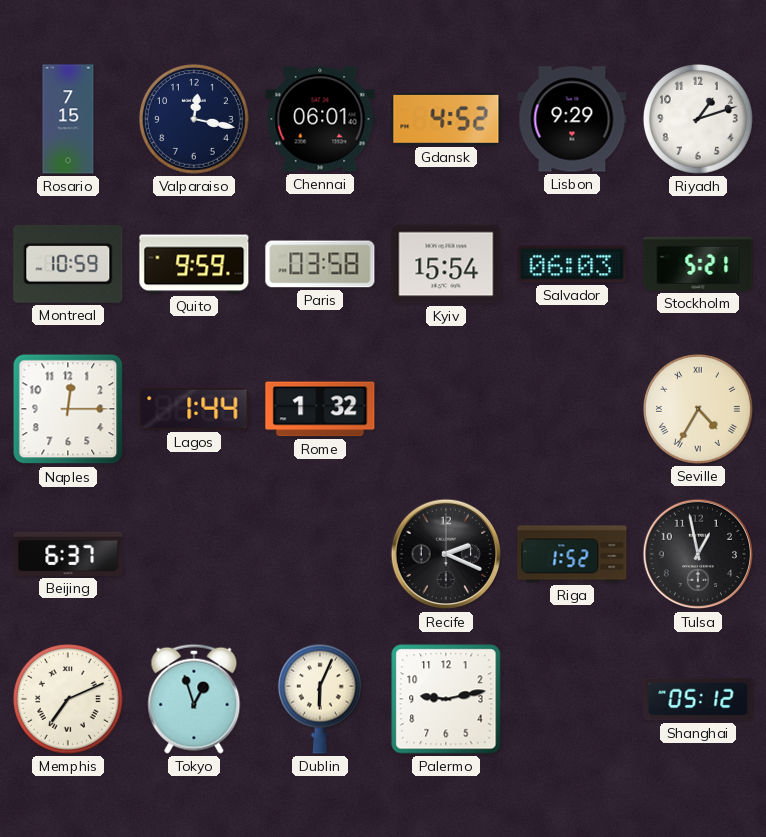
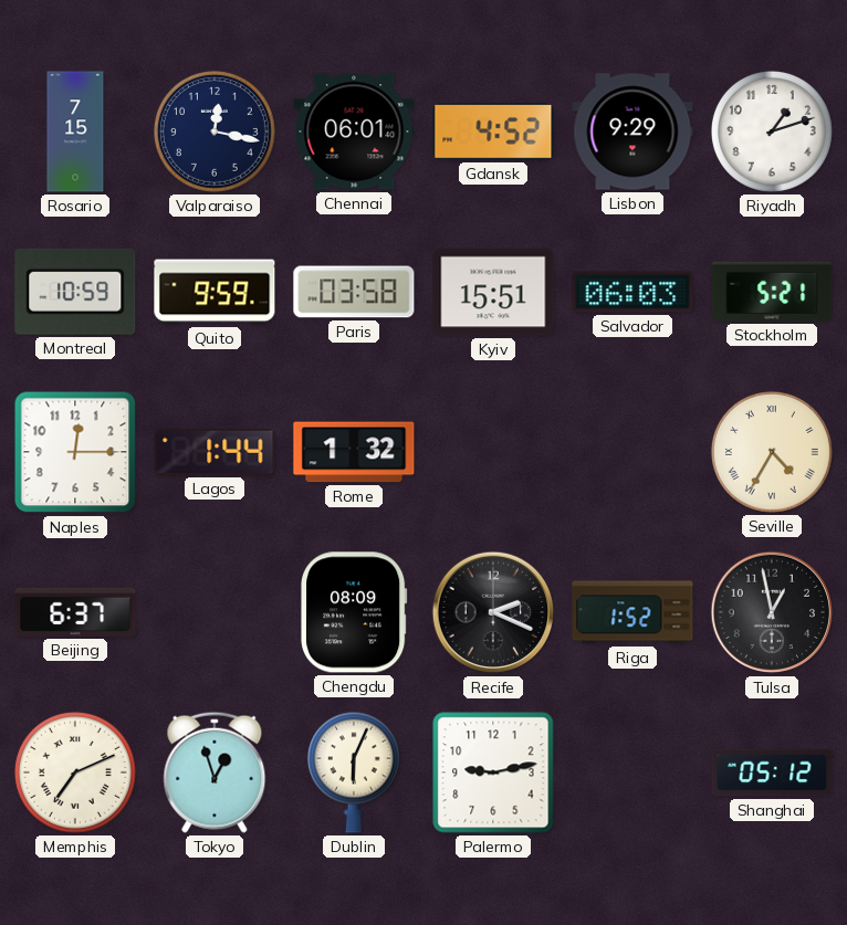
Kyiv: 15:54 -> 15:51
Chengdu: none -> 08:09
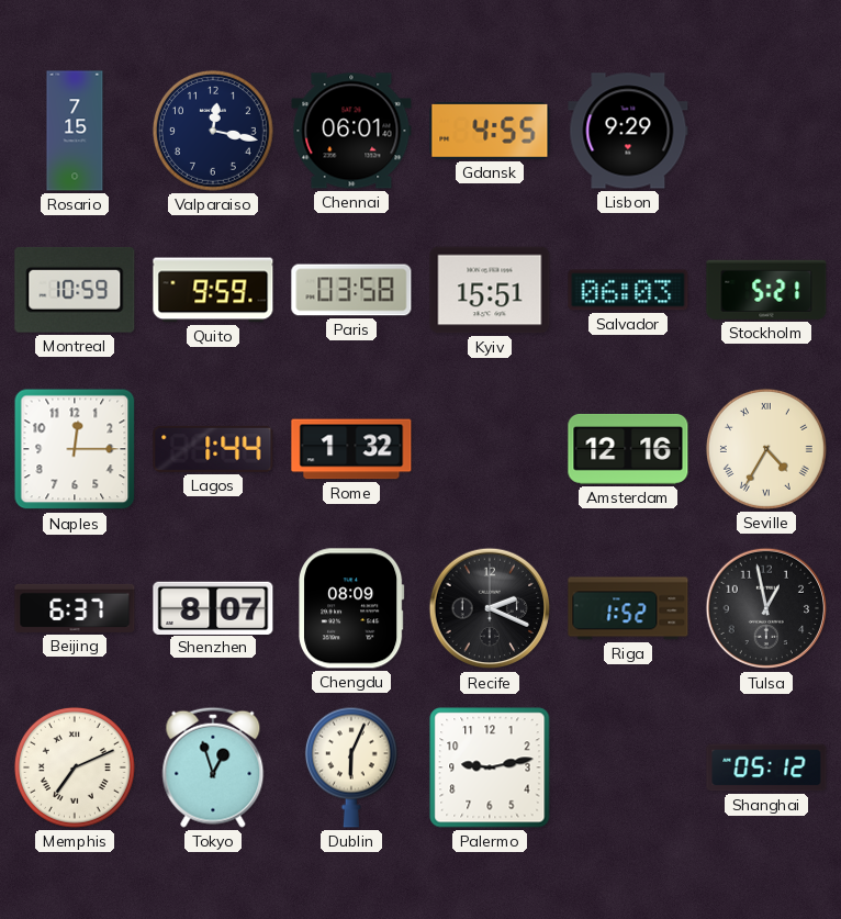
Gdansk: 4:52 -> 4:55
Riyadh: 1:12 -> none
Amsterdam: none -> 12:16
Shenzhen: none -> 8:07
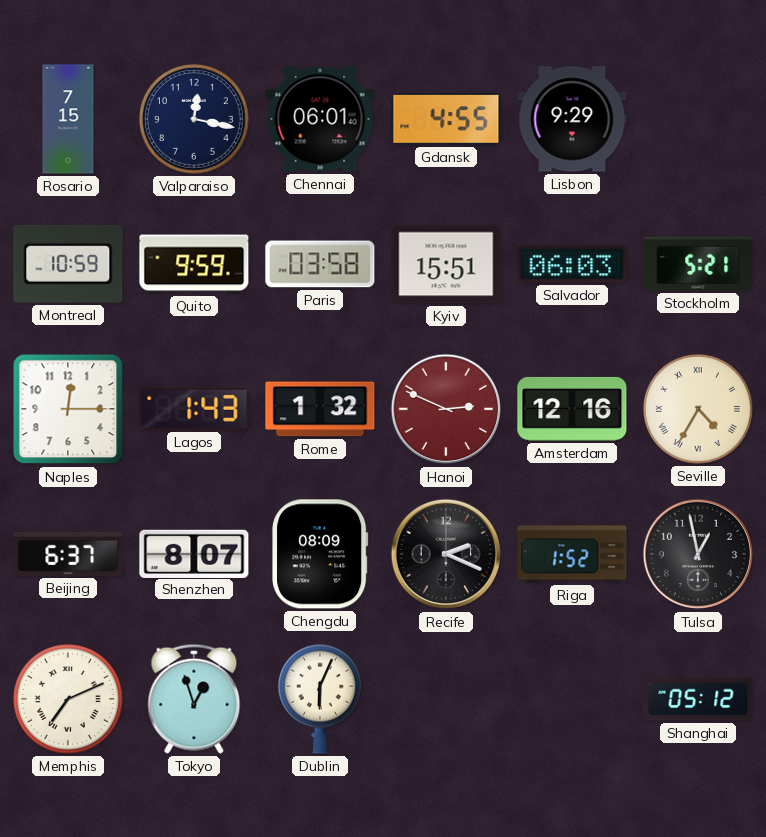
Lagos: 1:44 -> 1:43
Hanoi: none -> 2:49
Palermo: 9:13 -> none
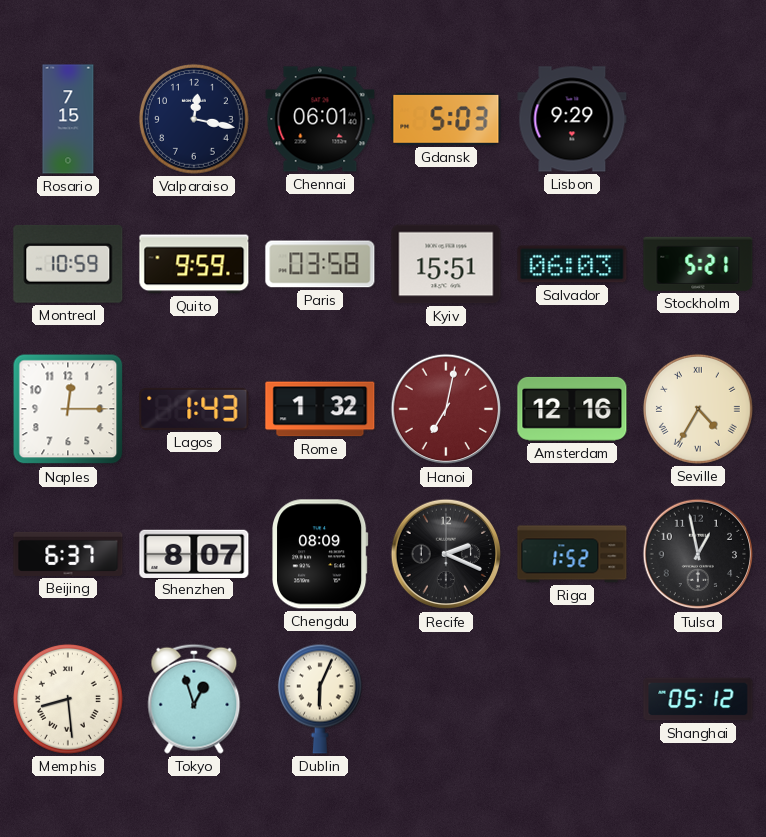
Gdansk: 4:55 -> 5:03
Hanoi: 2:49 -> 7:02
Memphis: 7:11 -> 8:29
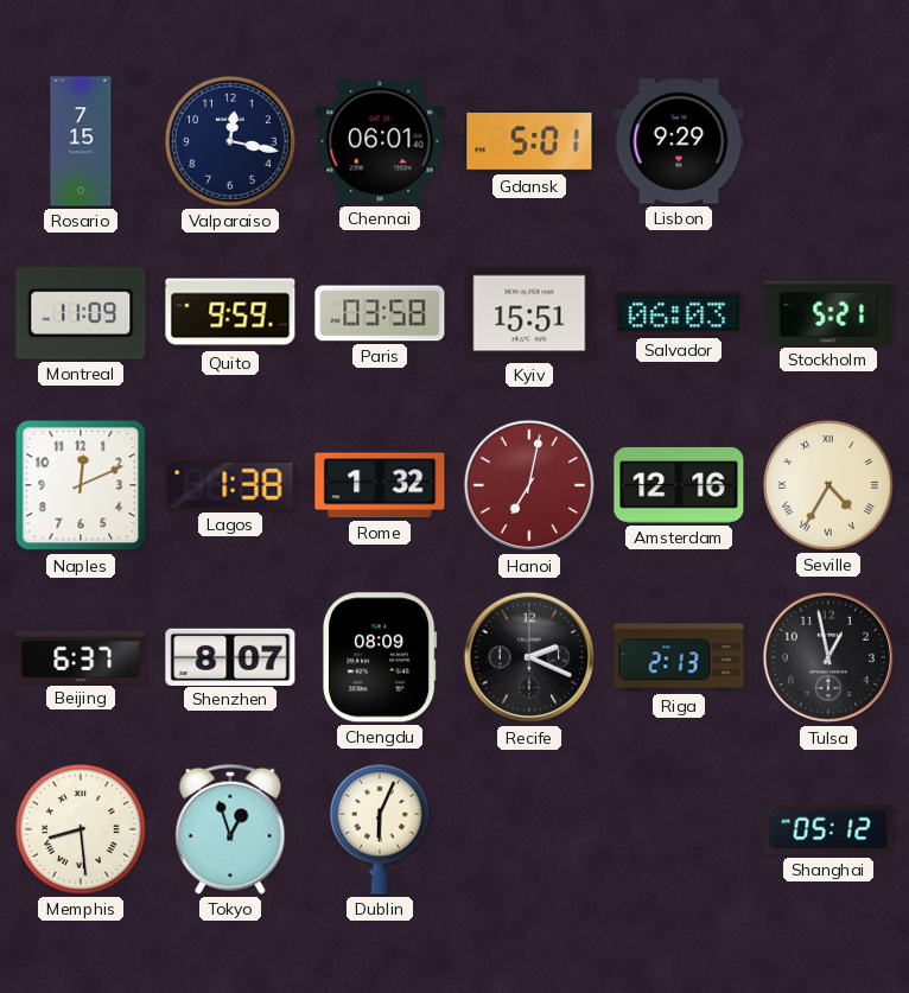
Gdansk: 5:03 -> 5:01
Montreal: 10:59 -> 11:09
Naples: 12:15 -> 12:11
Lagos: 1:43 -> 1:38
Riga: 1:52 -> 2:13
